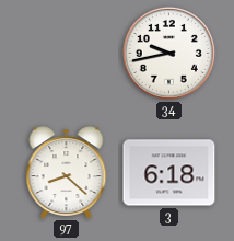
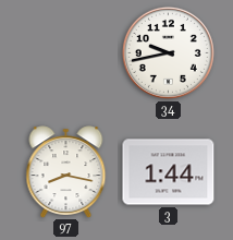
97: 8:22 -> 8:17
3: 6:18 -> 1:44
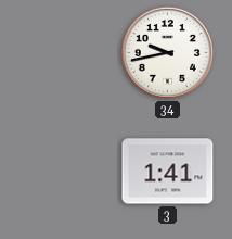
97: 8:17 -> none
3: 1:44 -> 1:41
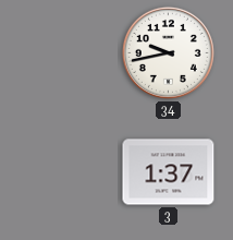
3: 1:41 -> 1:37
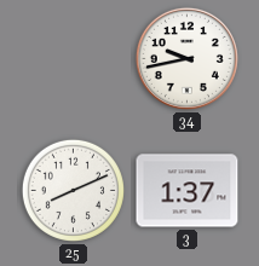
25: none -> 8:11
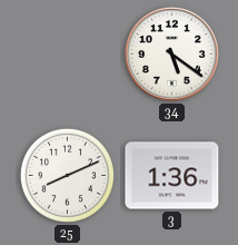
34: 9:43 -> 5:21
3: 1:37 -> 1:36
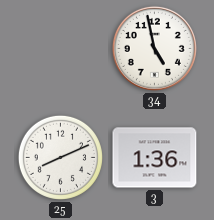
34: 5:21 -> 4:58
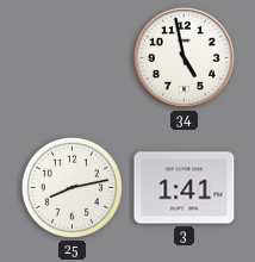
25: 8:11 -> 8:13
3: 1:36 -> 1:41
